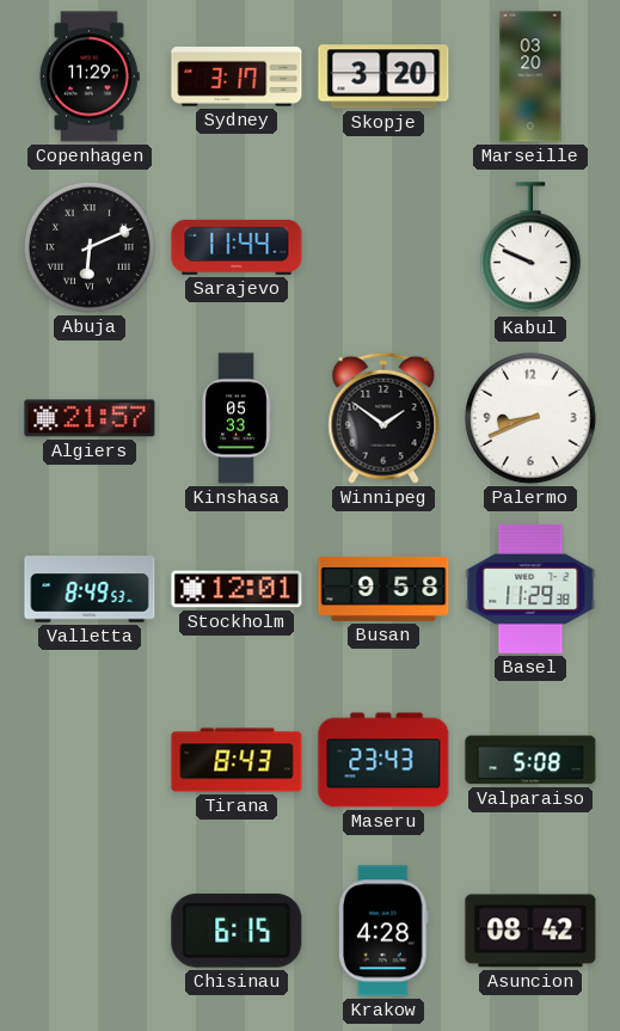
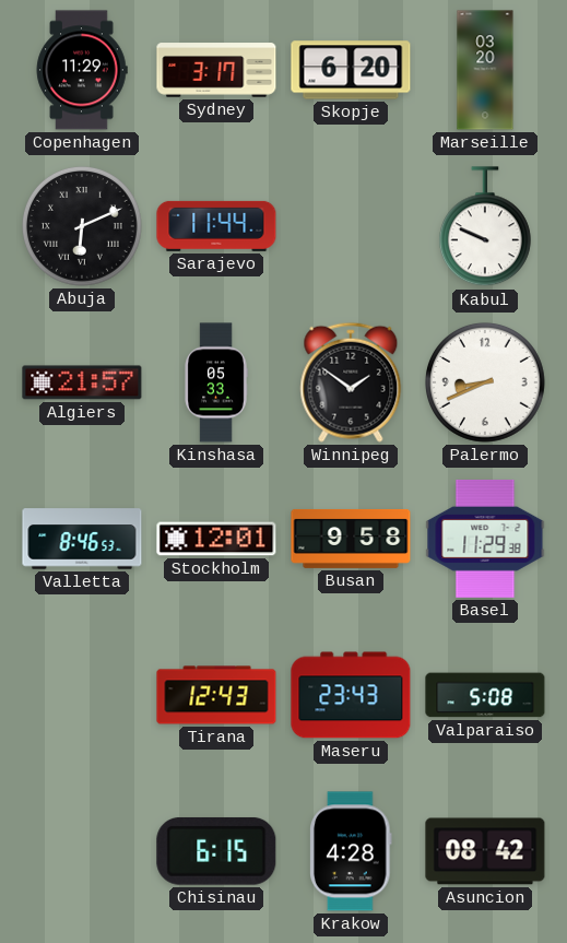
Skopje: 3:20 -> 6:20
Valletta: 8:49 -> 8:46
Tirana: 8:43 -> 12:43
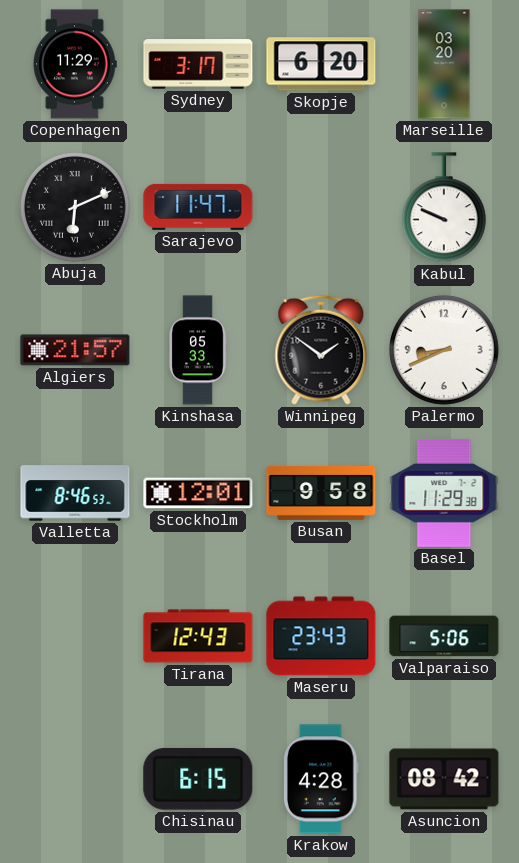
Sarajevo: 11:44 -> 11:47
Valparaiso: 5:08 -> 5:06
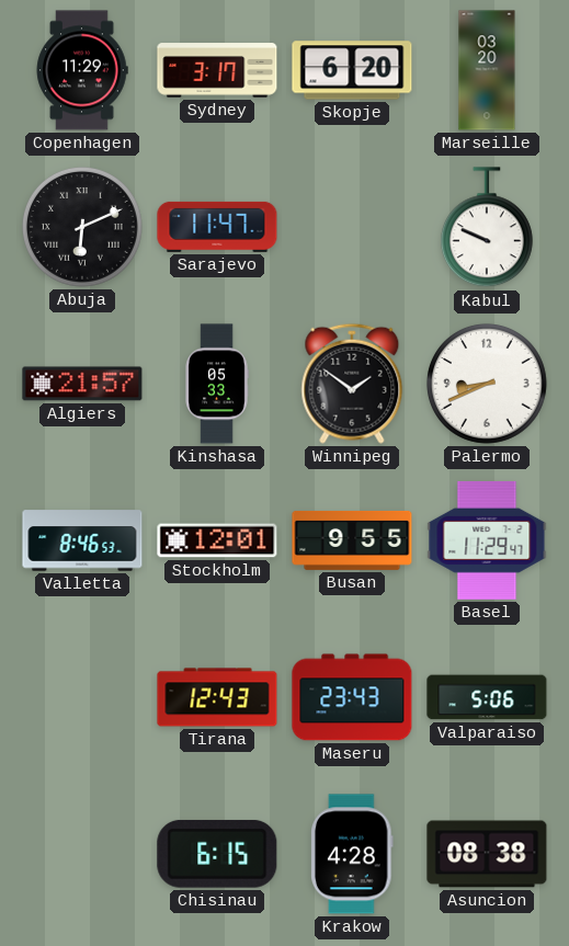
Busan: 9:58 -> 9:55
Basel: 11:29:38 -> 11:29:47
Asuncion: 08:42 -> 08:38
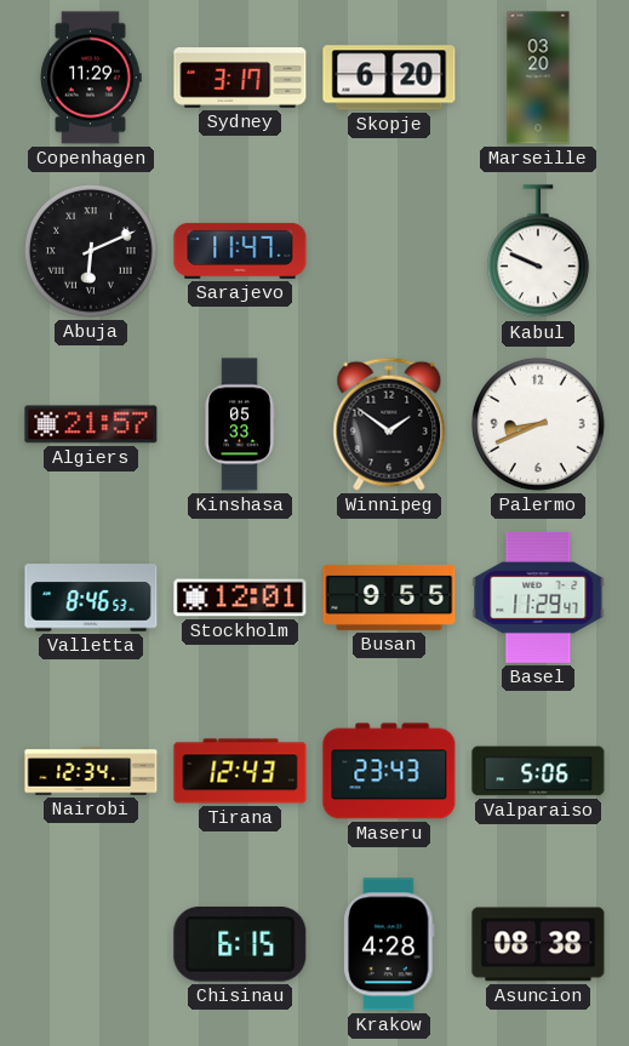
Nairobi: none -> 12:34
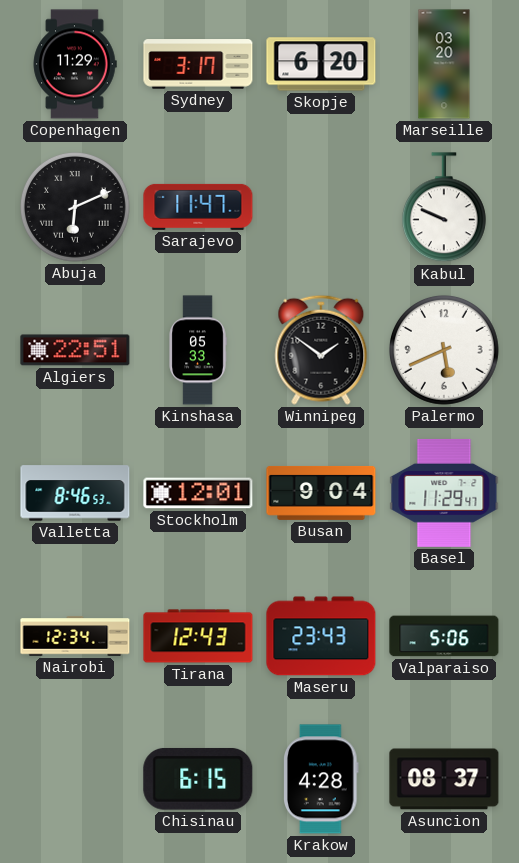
Algiers: 21:57 -> 22:51
Palermo: 8:41 -> 5:41
Busan: 9:55 -> 9:04
Asuncion: 08:38 -> 08:37
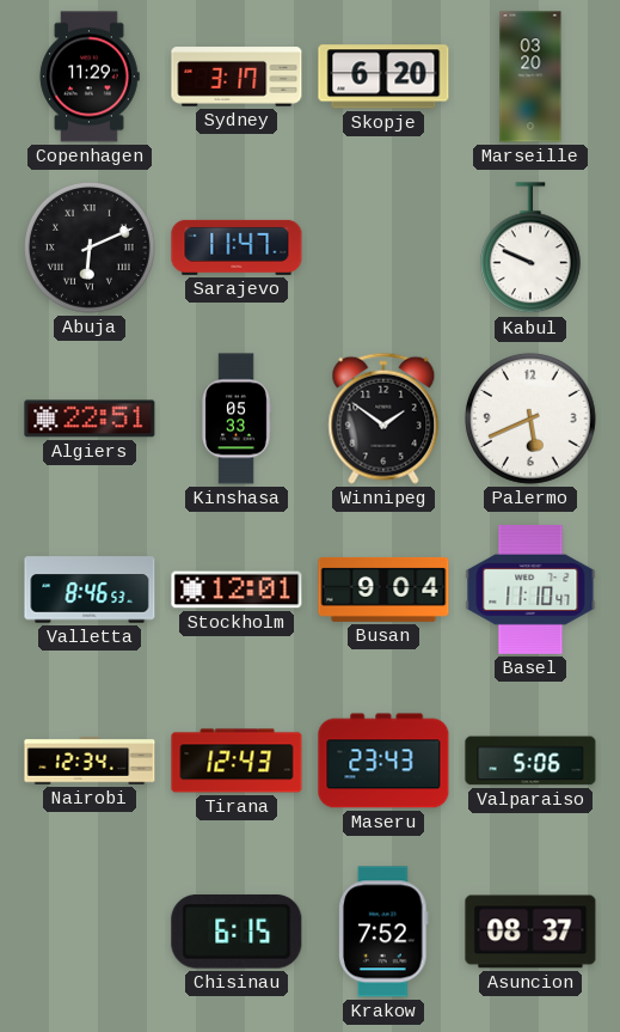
Basel: 11:29 -> 11:10
Krakow: 4:28 -> 7:52
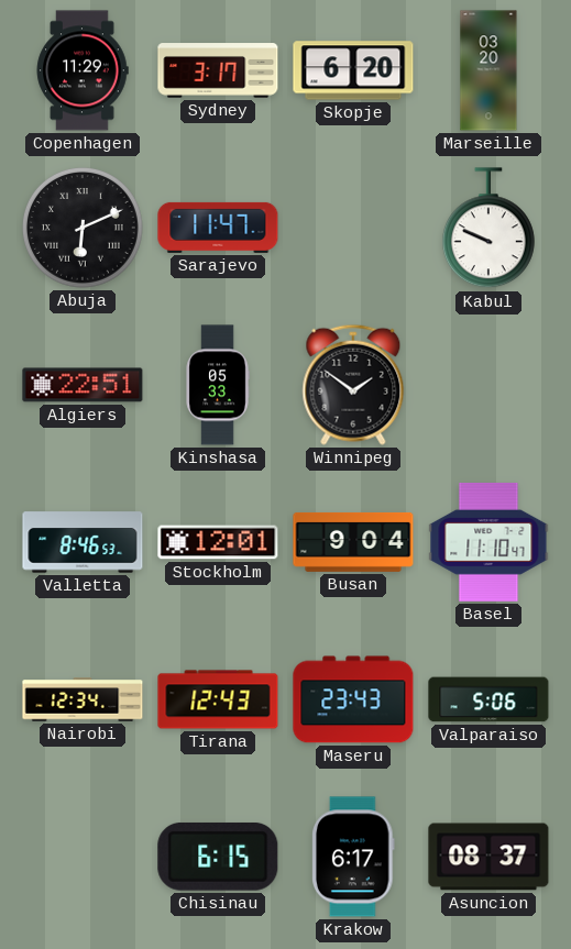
Palermo: 5:41 -> none
Krakow: 7:52 -> 6:17
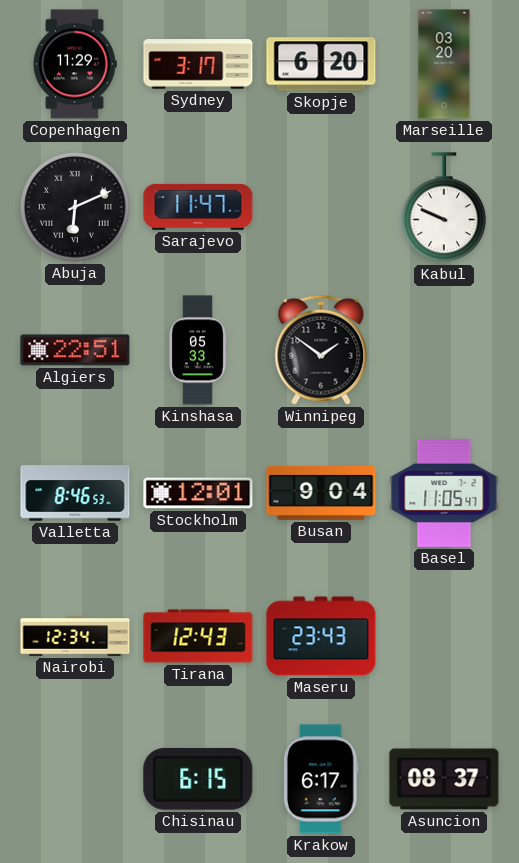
Basel: 11:10 -> 11:05
Valparaiso: 5:06 -> none
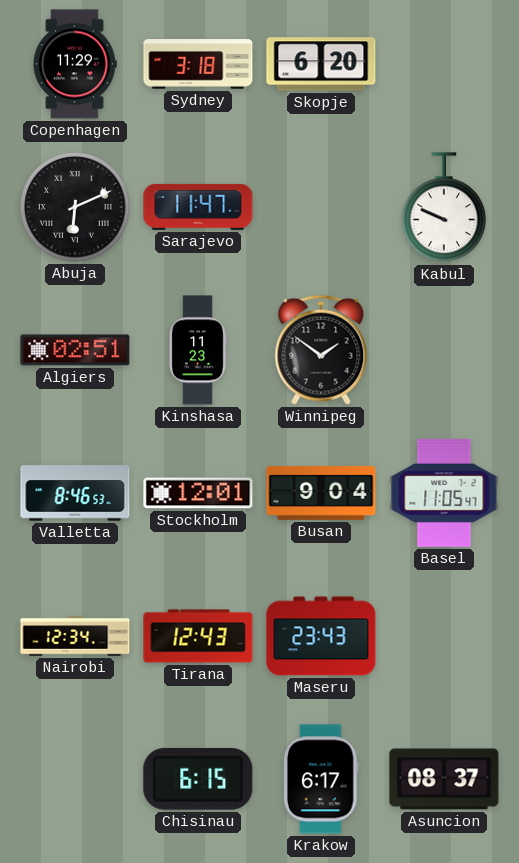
Sydney: 3:17 -> 3:18
Marseille: 03:20 -> none
Algiers: 22:51 -> 02:51
Kinshasa: 05:33 -> 11:23
